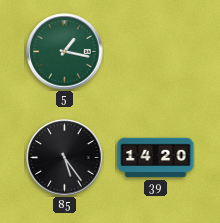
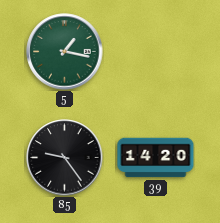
85: 5:24 -> 9:24
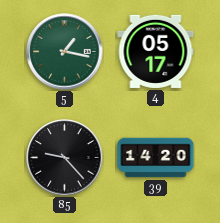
4: none -> 05:17
85: 9:24 -> 9:23
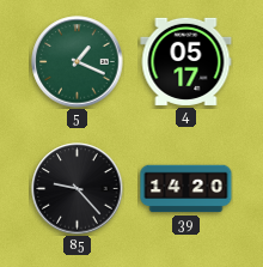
5: 1:17 -> 1:19
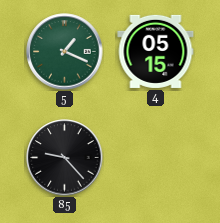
4: 05:17 -> 05:15
39: 14:20 -> none
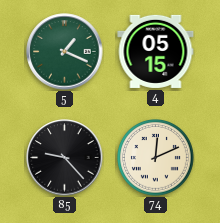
74: none -> 12:11
